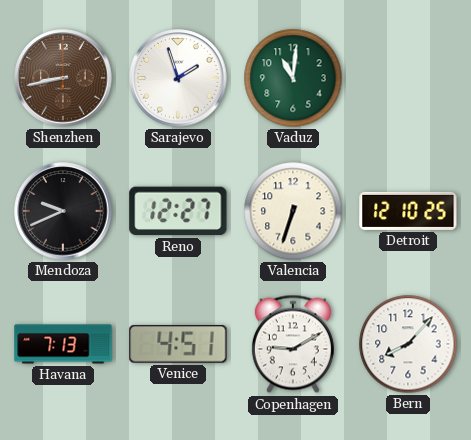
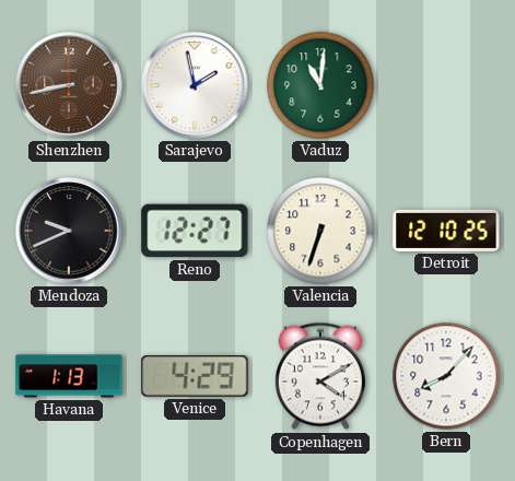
Sarajevo: 1:57 -> 1:58
Havana: 7:13 -> 1:13
Venice: 4:51 -> 4:29
Copenhagen: 9:10 -> 4:10
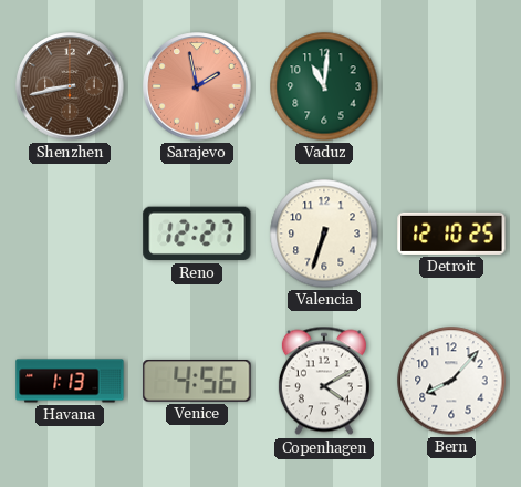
Sarajevo dial: white -> salmon
Mendoza: 9:41 -> none
Venice: 4:29 -> 4:56
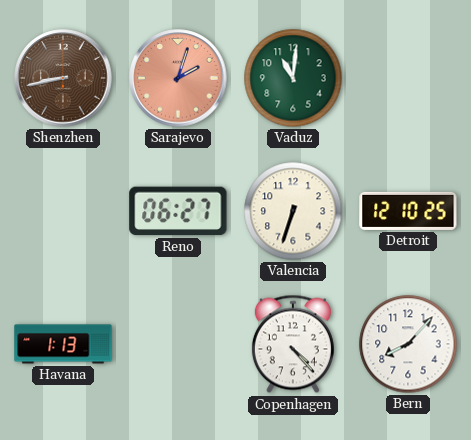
Sarajevo: 1:58 -> 2:03
Reno: 12:27 -> 06:27
Venice: 4:56 -> none
Copenhagen: 4:10 -> 4:23
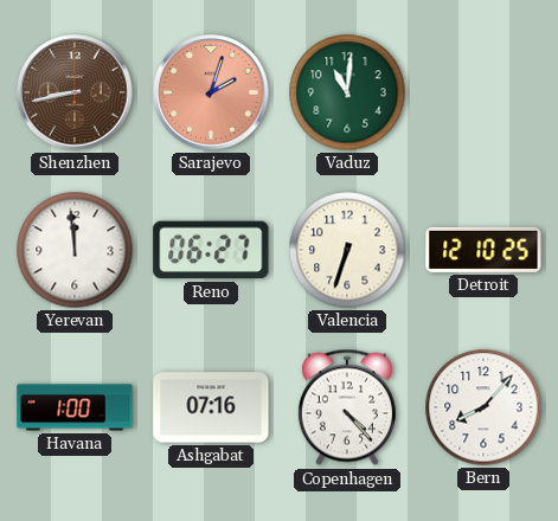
Yerevan: none -> 11:59
Havana: 1:13 -> 1:00
Ashgabat: none -> 07:16
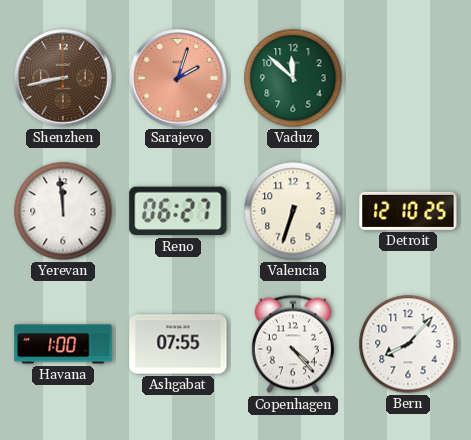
Vaduz: 11:01 -> 11:52
Ashgabat: 07:16 -> 07:55
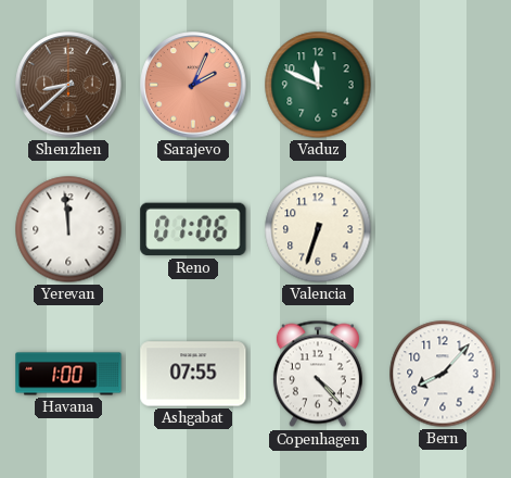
Shenzhen: 8:43 -> 8:38
Sarajevo: 2:03 -> 2:04
Vaduz: 11:52 -> 11:49
Reno: 06:27 -> 01:06
Detroit: 12:10 -> none
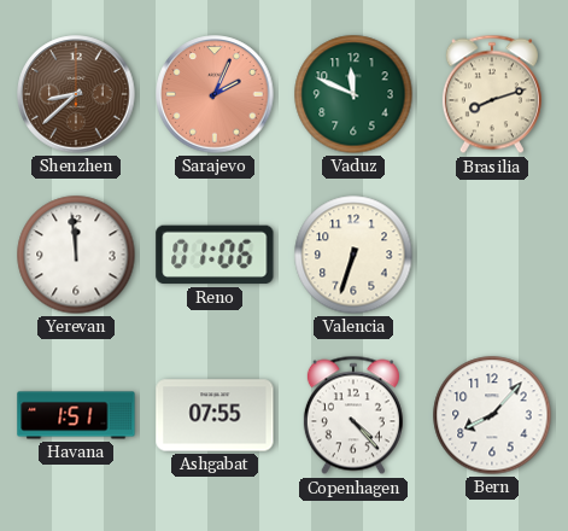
Brasilia: none -> 8:12
Havana: 1:00 -> 1:51
